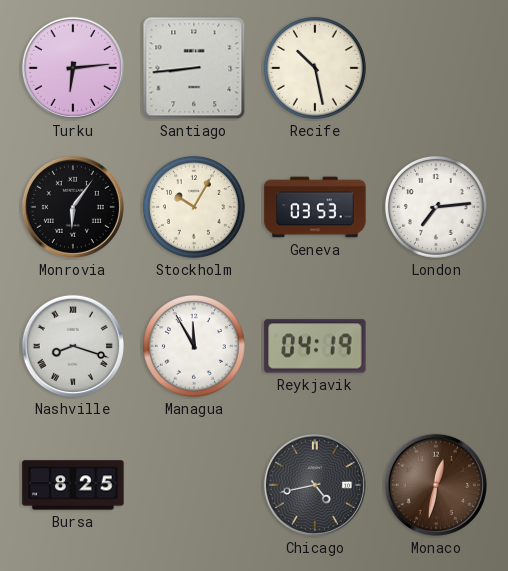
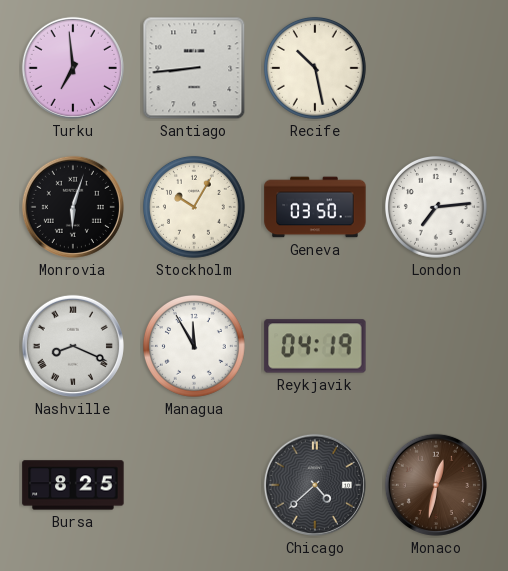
Turku: 6:14 -> 6:59
Monrovia: 6:06 -> 6:03
Geneva: 03:53 -> 03:50
Nashville: 8:18 -> 8:19
Chicago: 4:43 -> 4:38
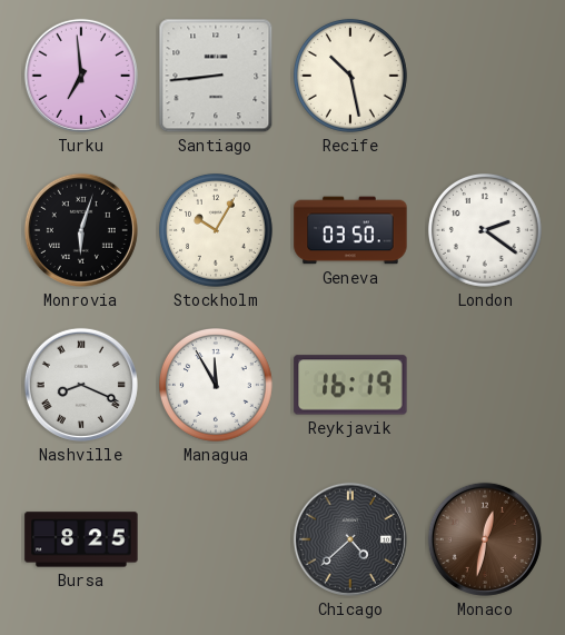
London: 7:14 -> 2:21
Reykjavik: 04:19 -> 16:19
